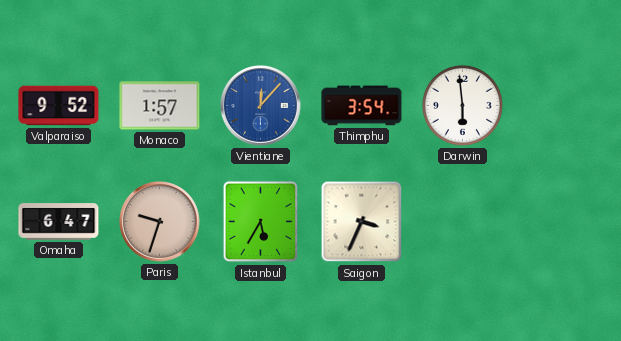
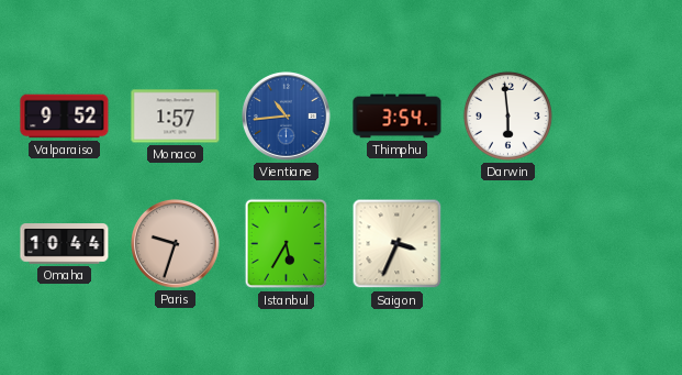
Vientiane: 12:07 -> 10:44
Omaha: 6:47 -> 10:44
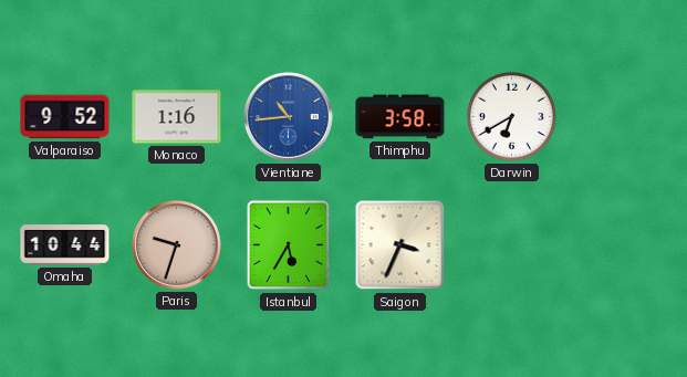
Monaco: 1:57 -> 1:16
Thimphu: 3:54 -> 3:58
Darwin: 5:59 -> 6:40
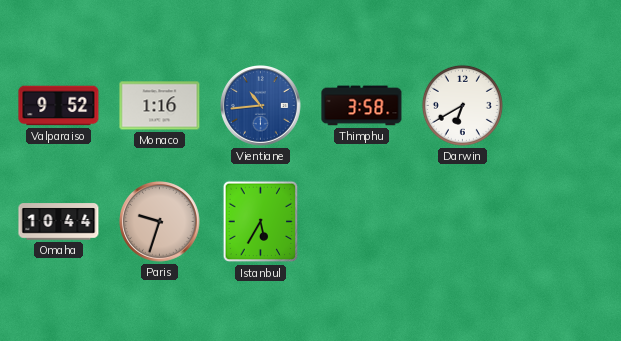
Saigon: 3:34 -> none
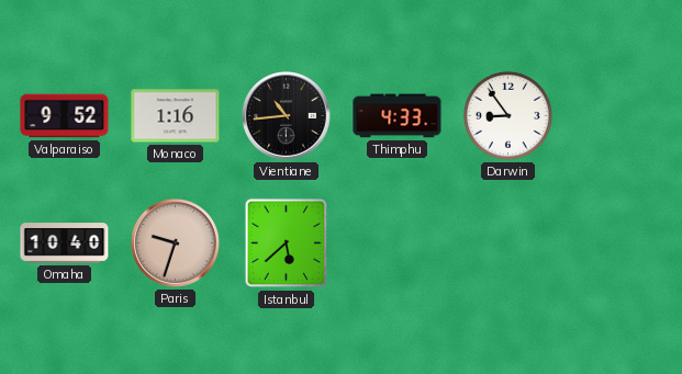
Vientiane dial: blue -> black
Thimphu: 3:58 -> 4:33
Darwin: 6:40 -> 8:54
Omaha: 10:44 -> 10:40
Istanbul: 5:35 -> 5:38
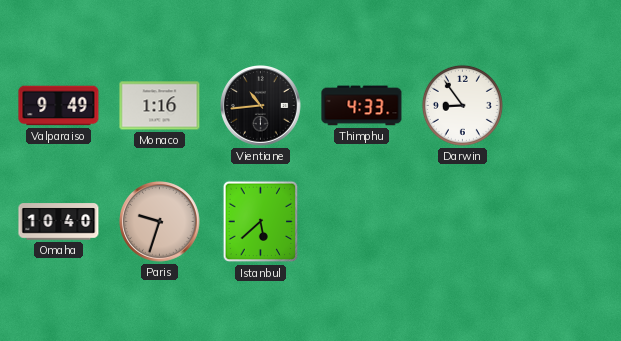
Valparaiso: 9:52 -> 9:49
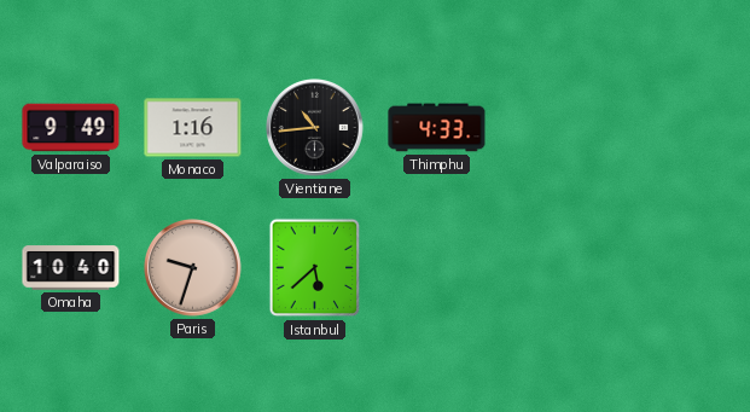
Darwin: 8:54 -> none
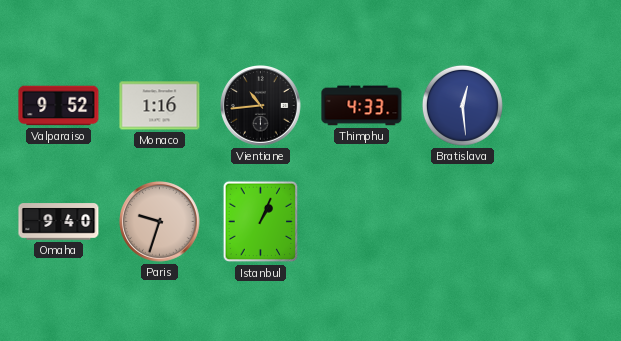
Valparaiso: 9:49 -> 9:52
Bratislava: none -> 12:29
Omaha: 10:40 -> 9:40
Istanbul: 5:38 -> 1:04
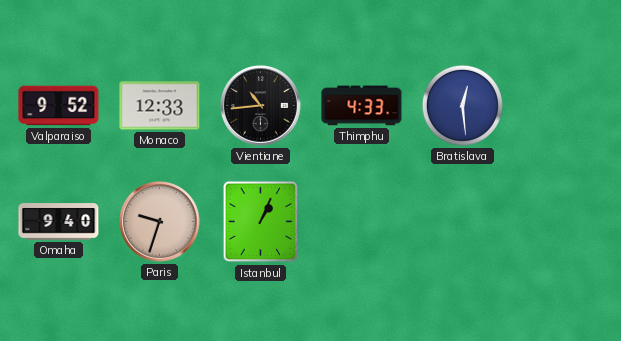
Monaco: 1:16 -> 12:33
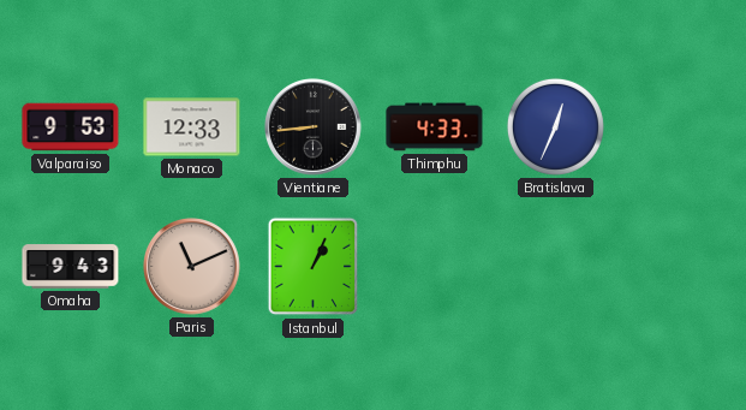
Valparaiso: 9:52 -> 9:53
Vientiane: 10:44 -> 8:44
Bratislava: 12:29 -> 12:34
Omaha: 9:40 -> 9:43
Paris: 9:33 -> 11:11
